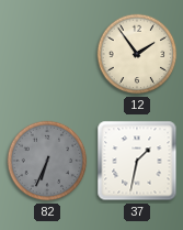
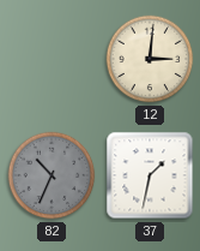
12: 1:54 -> 3:01
82: 6:34 -> 10:34
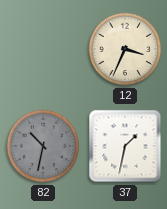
12: 3:01 -> 3:34
82: 10:34 -> 10:32
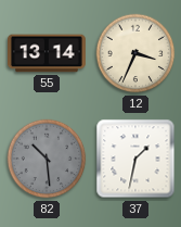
55: none -> 13:14
82: 10:32 -> 10:29
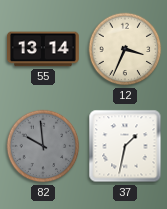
82: 10:29 -> 9:59
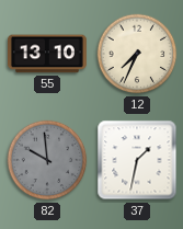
55: 13:14 -> 13:10
12: 3:34 -> 7:34
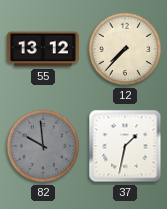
55: 13:10 -> 13:12
12: 7:34 -> 7:37
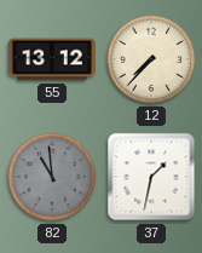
82: 9:59 -> 10:59
